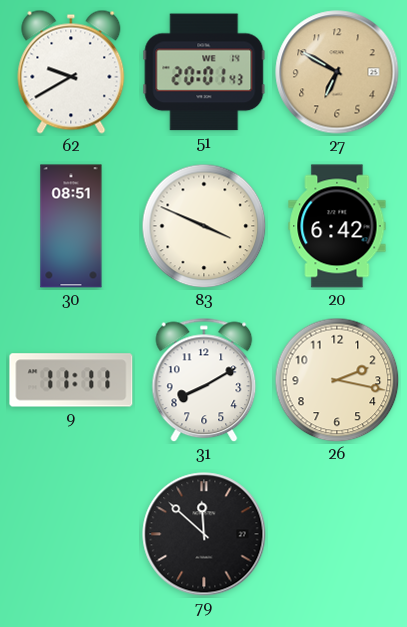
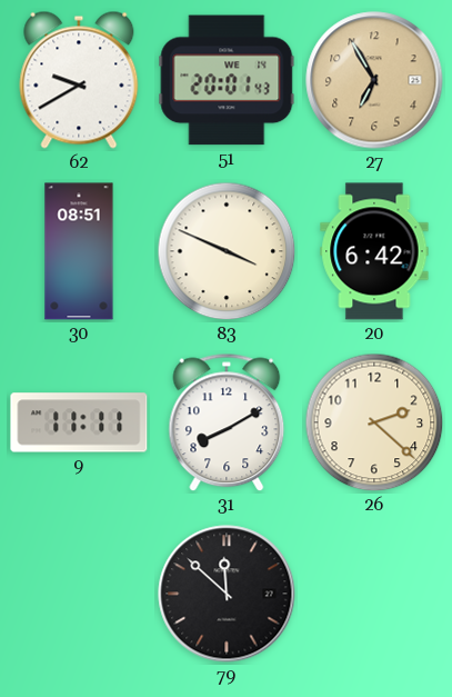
27: 6:50 -> 6:55
26: 2:17 -> 2:22
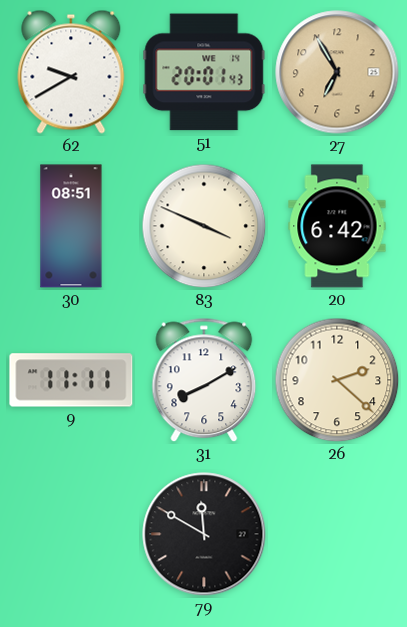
79: 11:52 -> 11:50
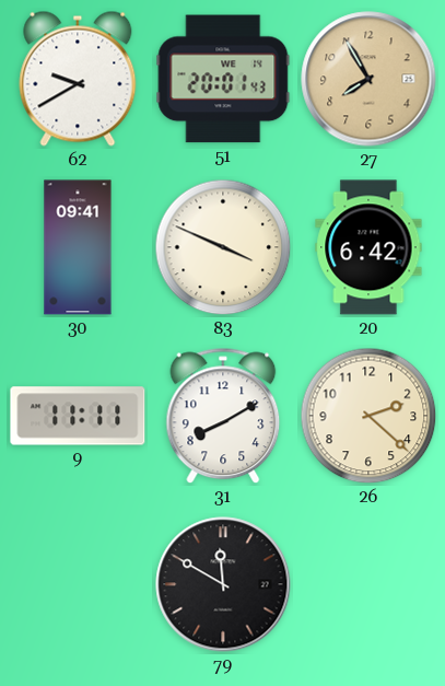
27: 6:55 -> 7:55
30: 08:51 -> 09:41
